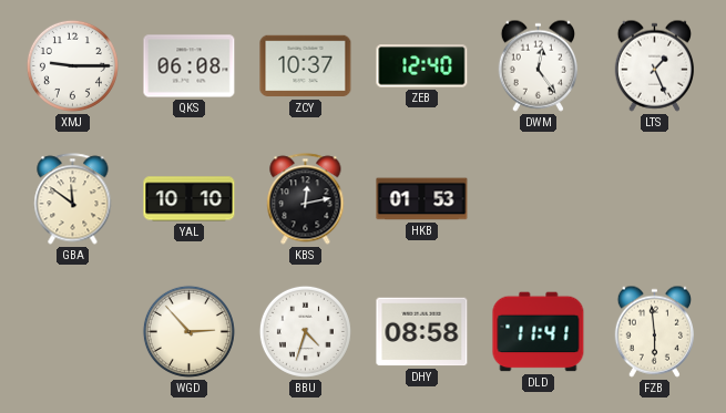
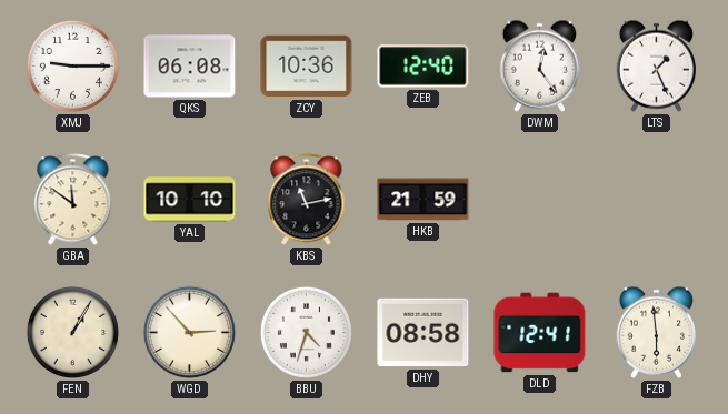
ZCY: 10:37 -> 10:36
KBS: 12:13 -> 11:13
HKB: 01:53 -> 21:59
FEN: none -> 1:05
DLD: 11:41 -> 12:41
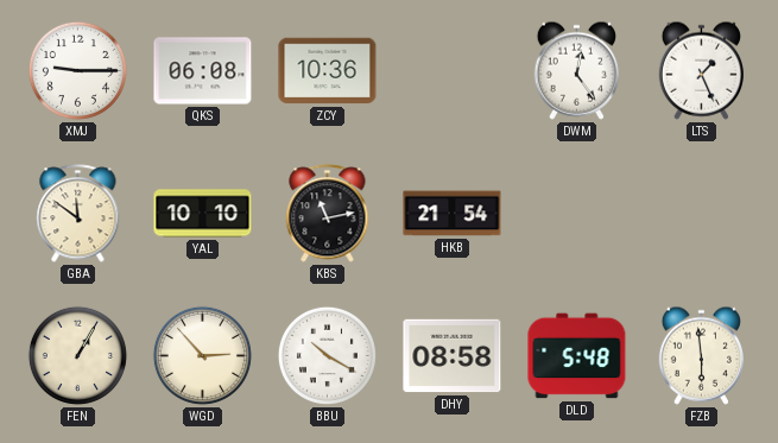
ZEB: 12:40 -> none
HKB: 21:59 -> 21:54
BBU: 4:33 -> 10:20
DLD: 12:41 -> 5:48
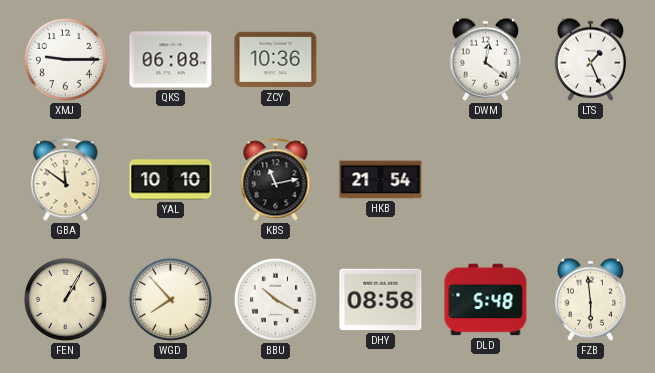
DWM: 12:24 -> 12:21
WGD: 2:53 -> 7:53
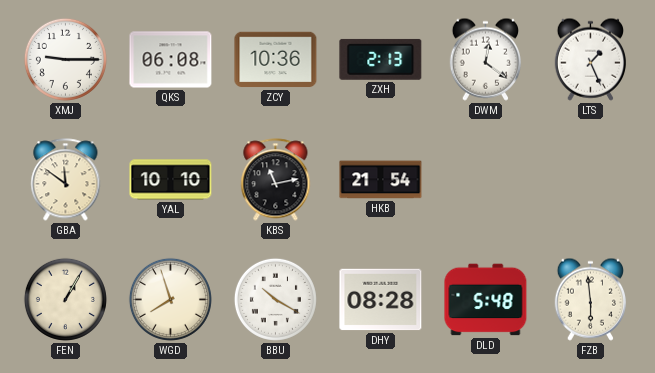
ZXH: none -> 2:13
WGD: 7:53 -> 7:57
DHY: 08:58 -> 08:28
